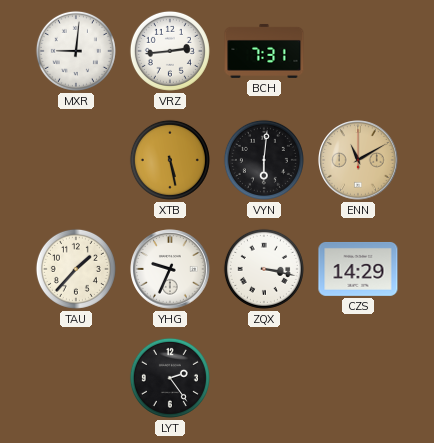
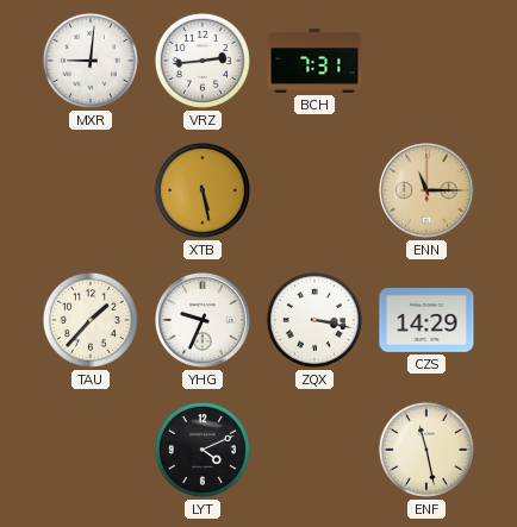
VYN: 6:01 -> none
ENN: 11:10 -> 11:15
LYT: 2:24 -> 4:11
ENF: none -> 11:28
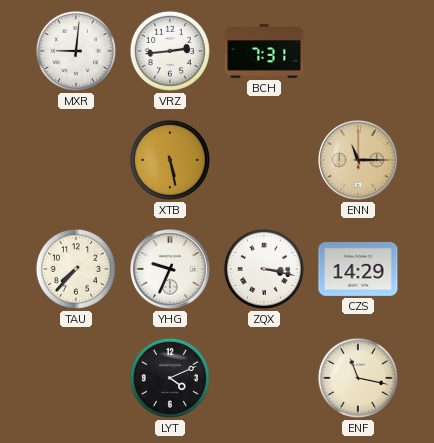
TAU: 1:37 -> 7:37
ENF: 11:28 -> 11:17
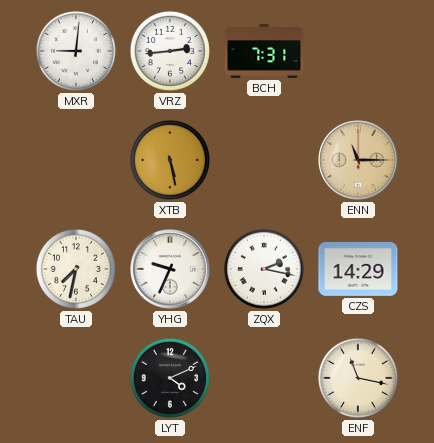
TAU: 7:37 -> 7:32
ZQX: 3:17 -> 2:17
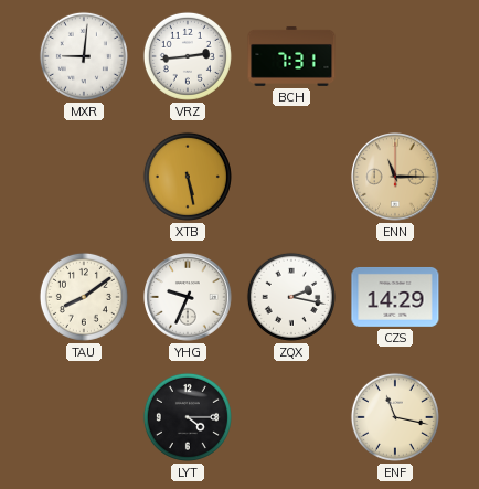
TAU: 7:32 -> 8:09
LYT: 4:11 -> 4:15
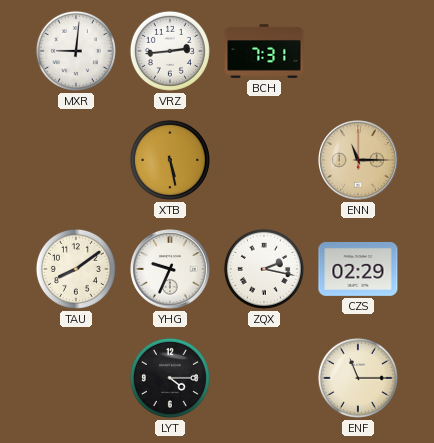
CZS: 14:29 -> 02:29
ENF: 11:17 -> 11:15
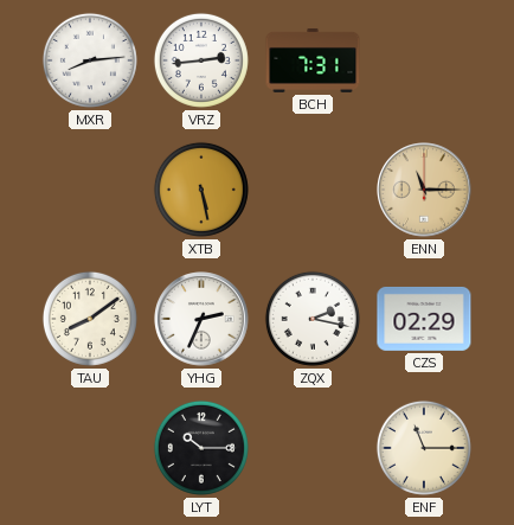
MXR: 9:01 -> 8:14
YHG: 9:34 -> 2:34
LYT: 4:15 -> 10:15
